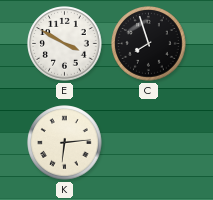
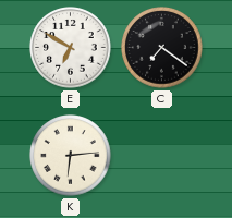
E: 3:50 -> 6:50
C: 7:57 -> 7:21
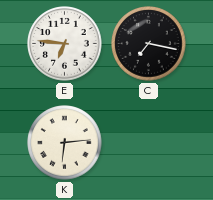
E: 6:50 -> 6:46
C: 7:21 -> 7:17
